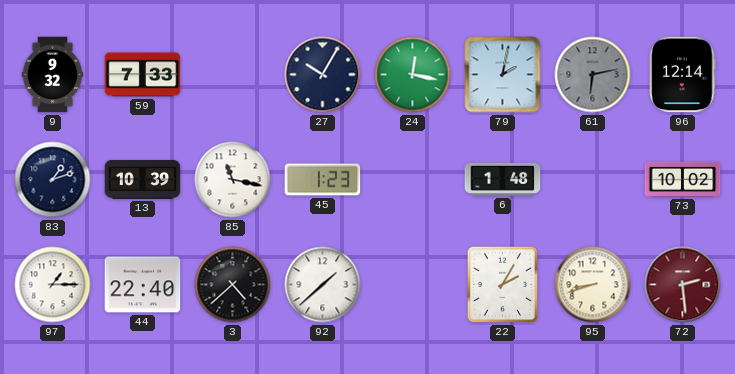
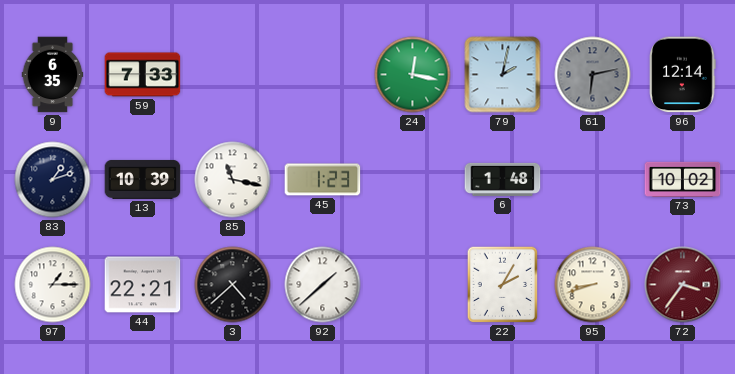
9: 9:32 -> 6:35
27: 10:05 -> none
44: 22:40 -> 22:21
72: 2:29 -> 3:36
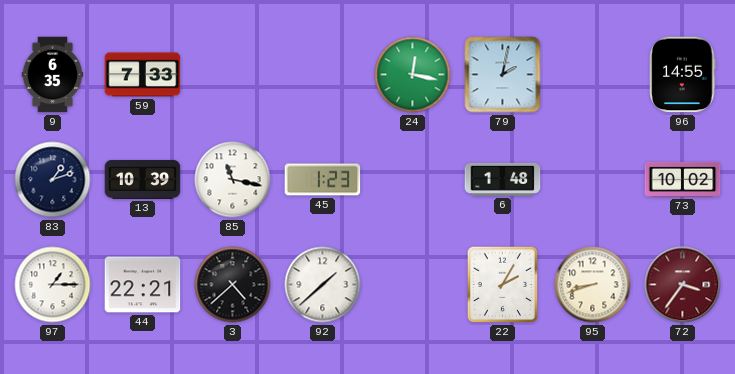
61: 6:13 -> none
96: 12:14 -> 14:55
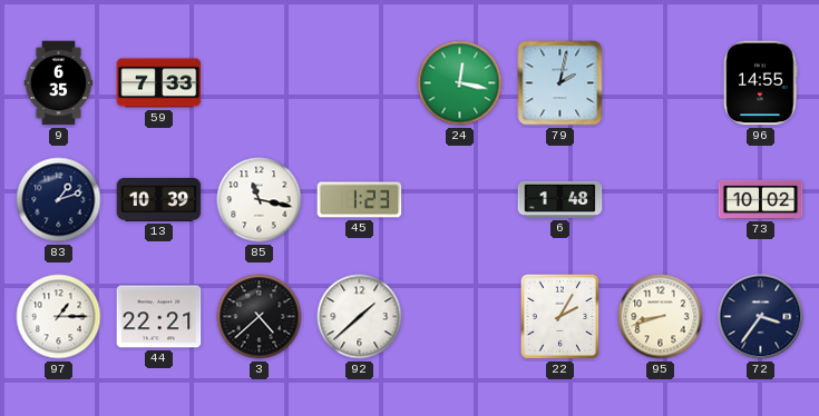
72 dial: burgundy -> navy
